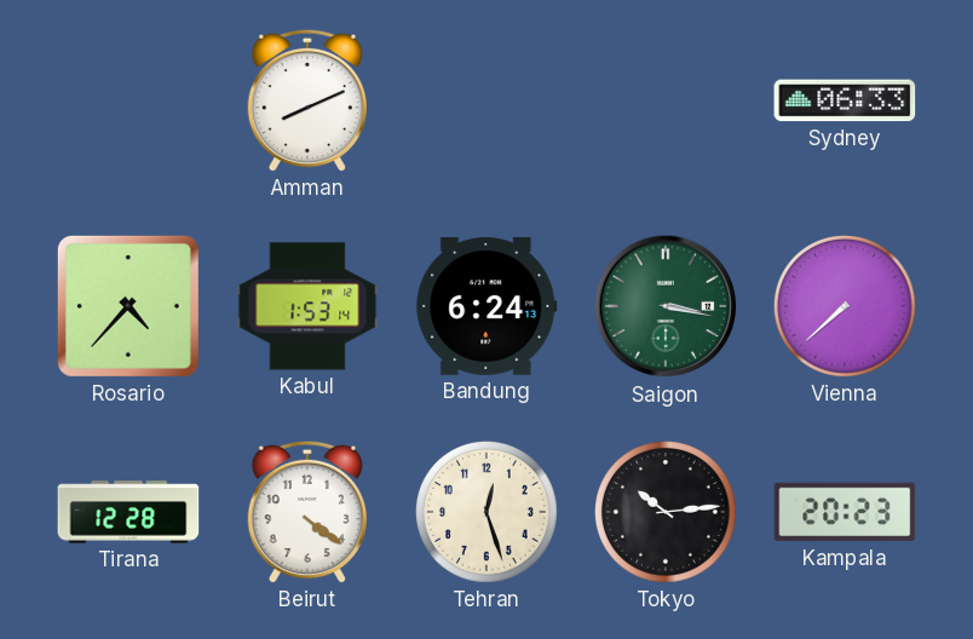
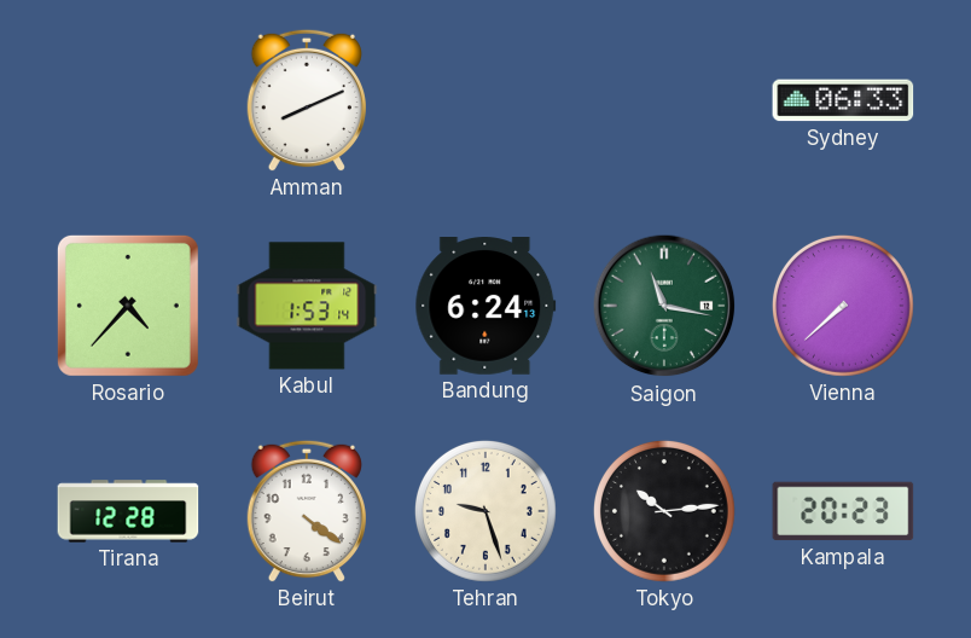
Saigon: 3:17 -> 11:17
Tehran: 12:27 -> 9:27
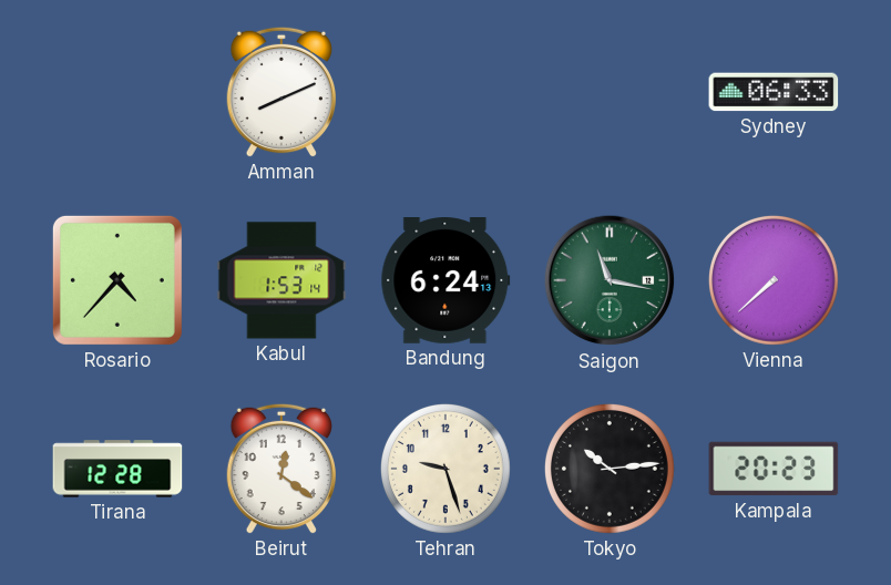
Beirut: 4:21 -> 12:21
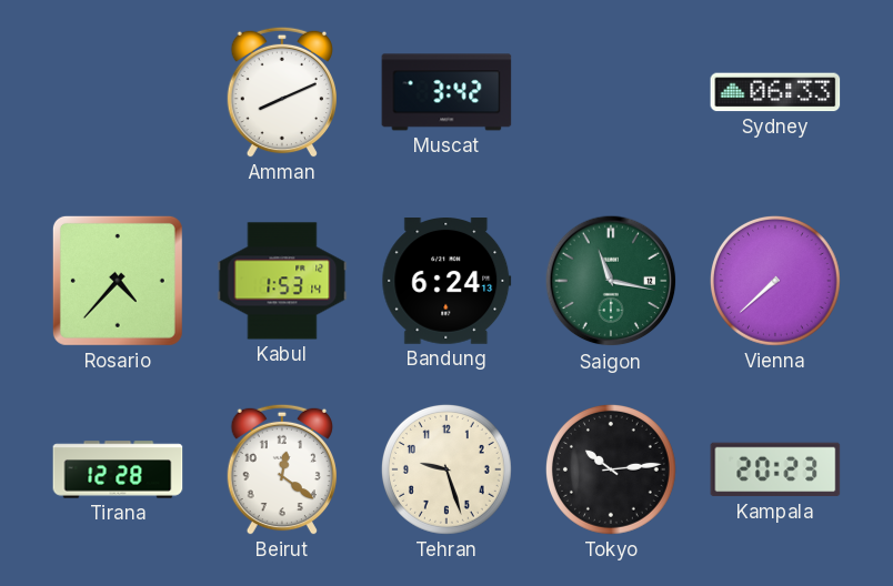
Muscat: none -> 3:42
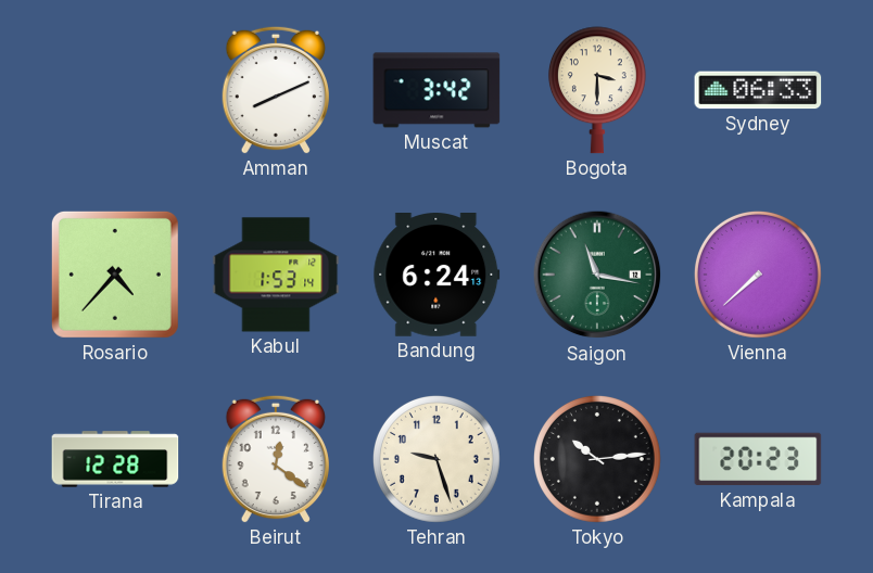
Bogota: none -> 3:30
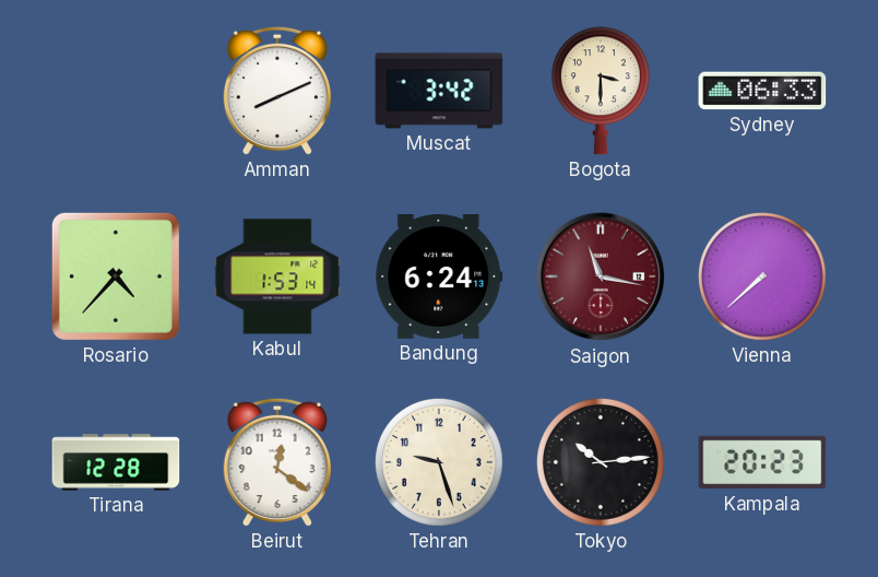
Saigon dial: green -> burgundy
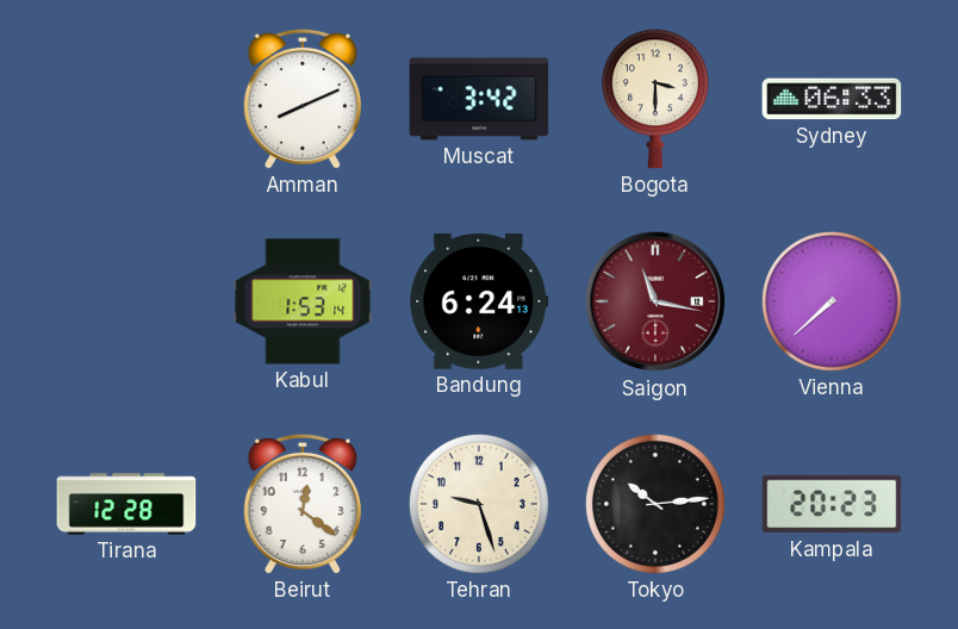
Rosario: 4:37 -> none
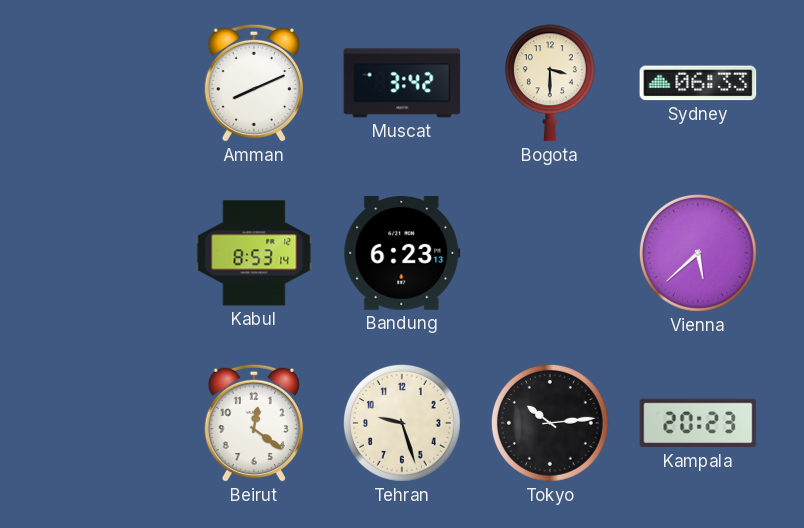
Kabul: 1:53 -> 8:53
Bandung: 6:24 -> 6:23
Saigon: 11:17 -> none
Vienna: 7:38 -> 5:38
Tirana: 12:28 -> none
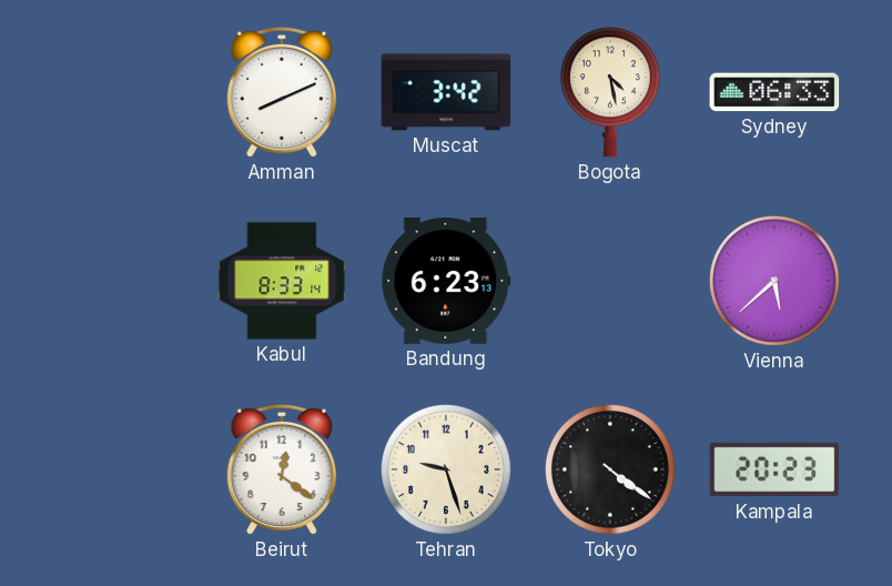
Bogota: 3:30 -> 4:28
Kabul: 8:53 -> 8:33
Tokyo: 10:14 -> 4:21
